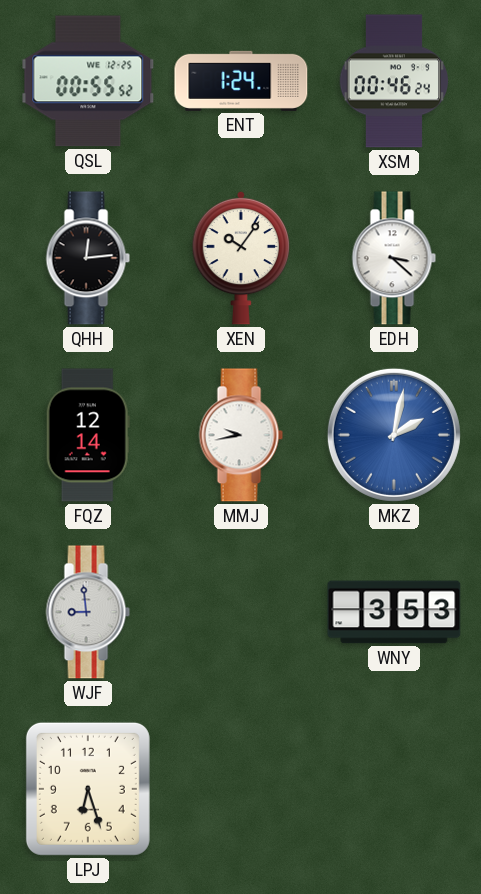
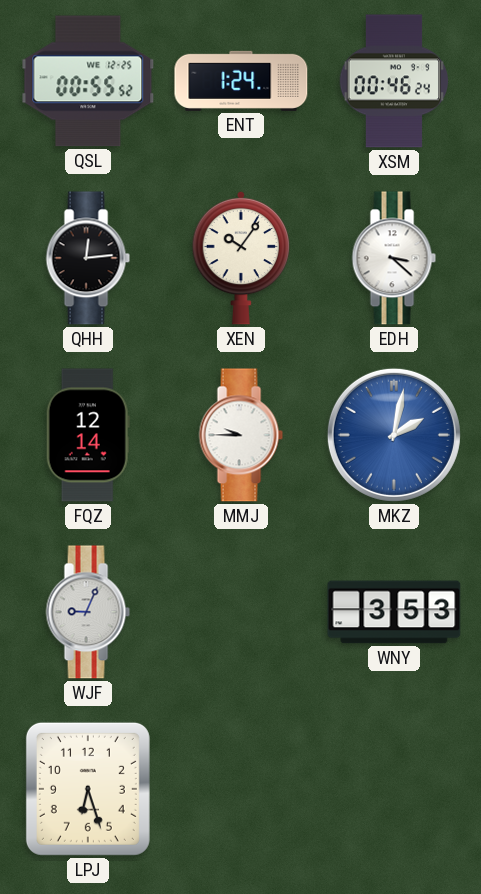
MMJ: 9:43 -> 9:45
WJF: 8:59 -> 9:04
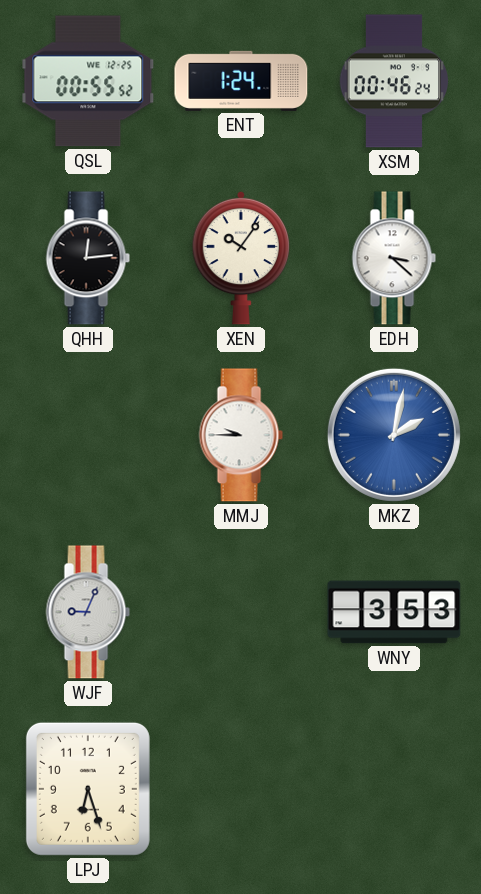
FQZ: 12:14 -> none
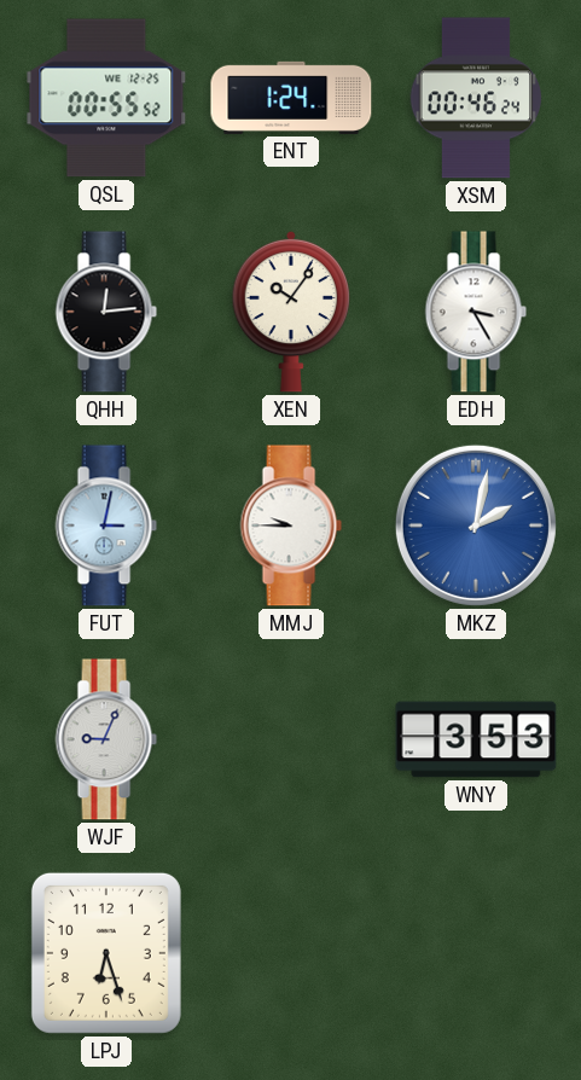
EDH: 3:22 -> 3:25
FUT: none -> 3:02
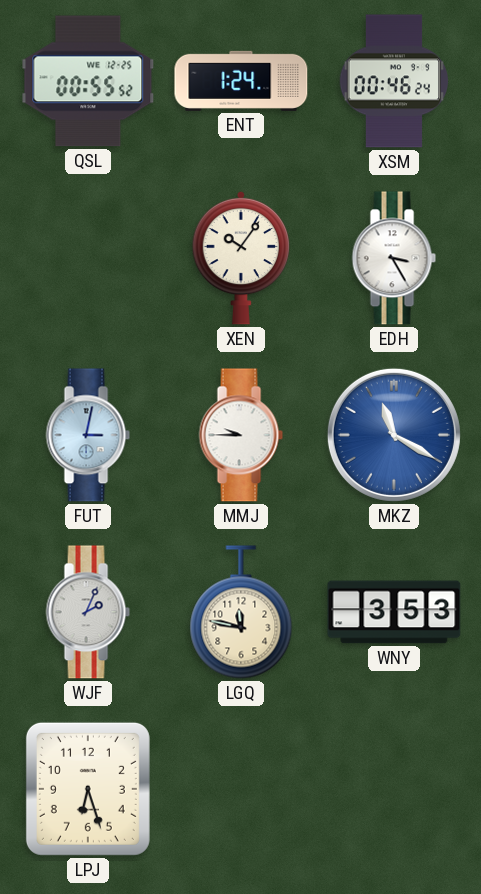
QHH: 12:14 -> none
MKZ: 2:02 -> 11:20
WJF: 9:04 -> 2:04
LGQ: none -> 11:47
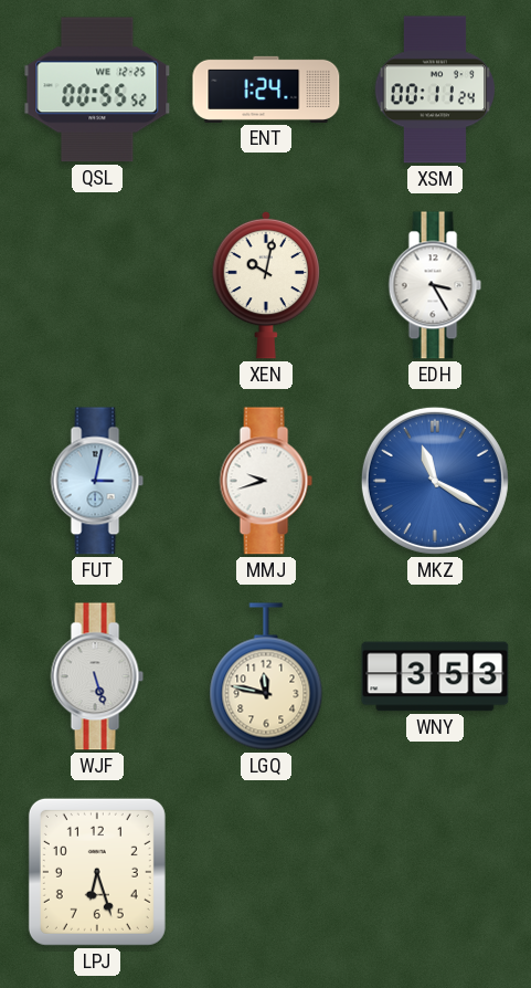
XSM: 00:46 -> 00:11
XEN: 10:06 -> 10:02
MMJ: 9:45 -> 9:42
WJF: 2:04 -> 5:27
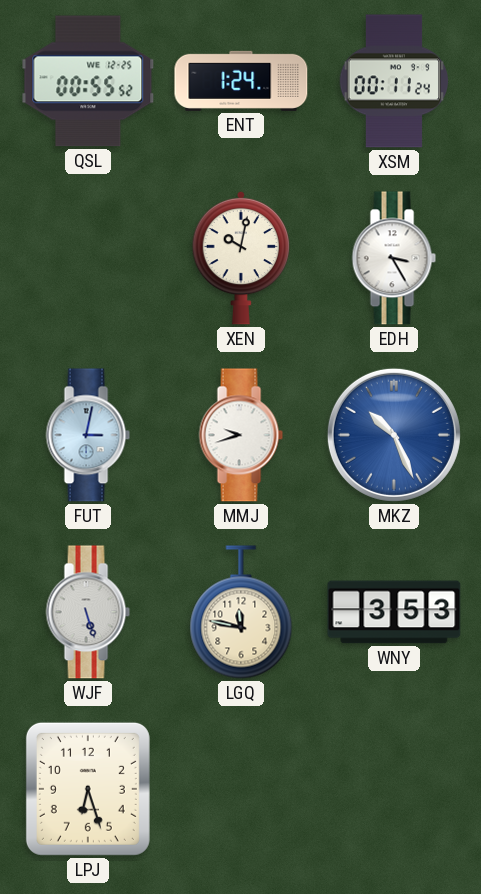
MKZ: 11:20 -> 10:26
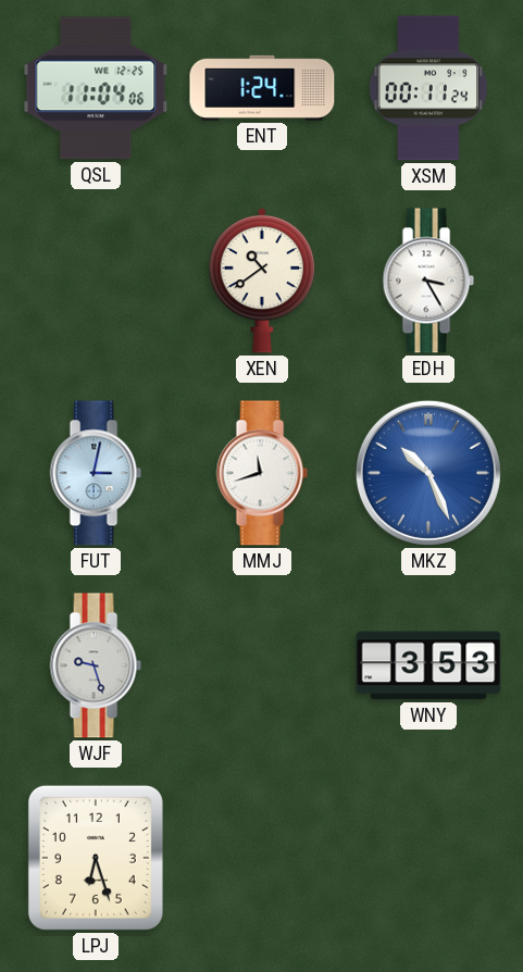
QSL: 00:55 -> 11:04
XEN: 10:02 -> 10:39
MMJ: 9:42 -> 11:42
WJF: 5:27 -> 9:27
LGQ: 11:47 -> none
